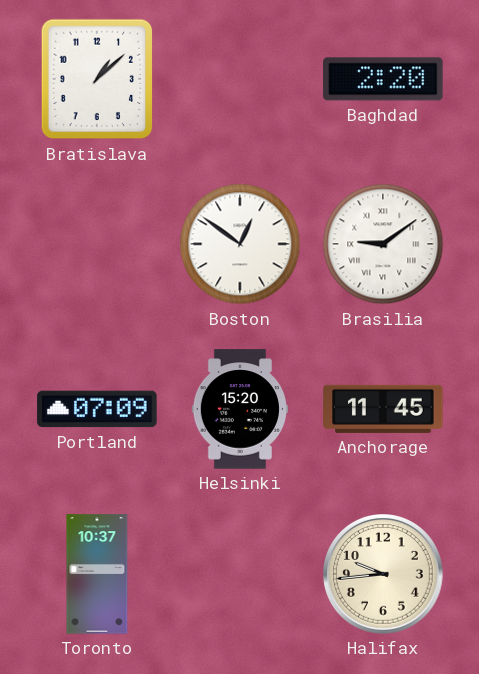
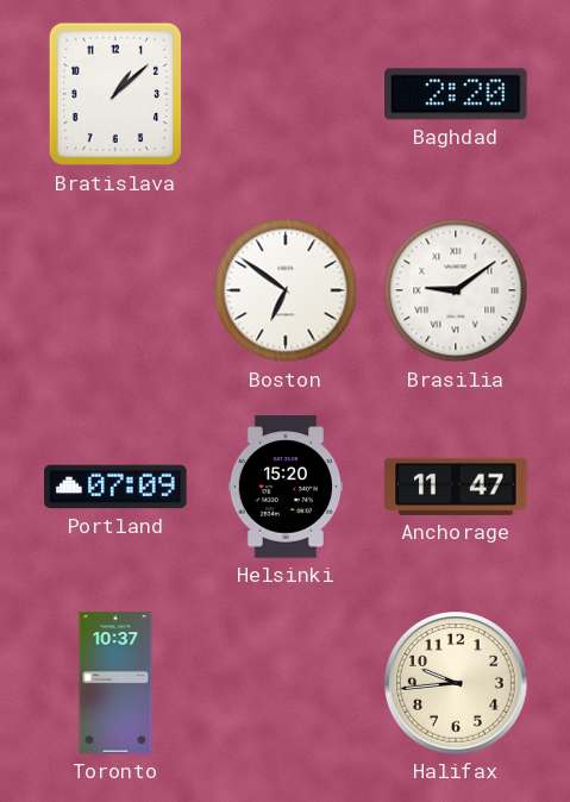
Boston: 12:51 -> 6:51
Anchorage: 11:45 -> 11:47
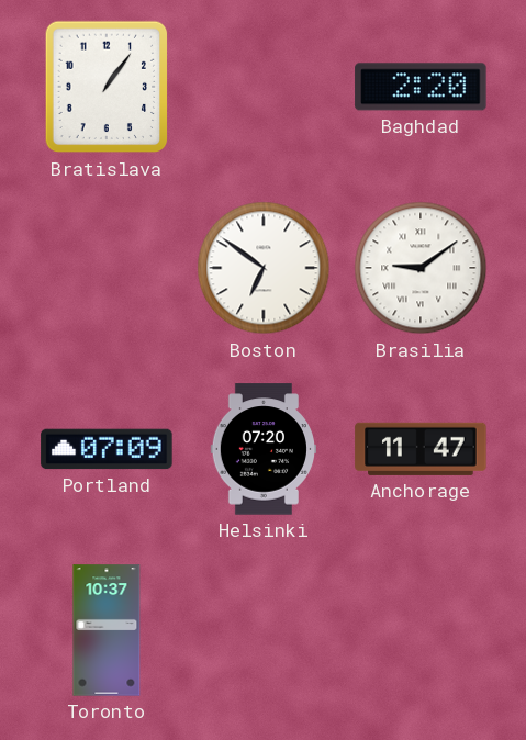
Bratislava: 1:08 -> 1:06
Helsinki: 15:20 -> 07:20
Halifax: 9:44 -> none
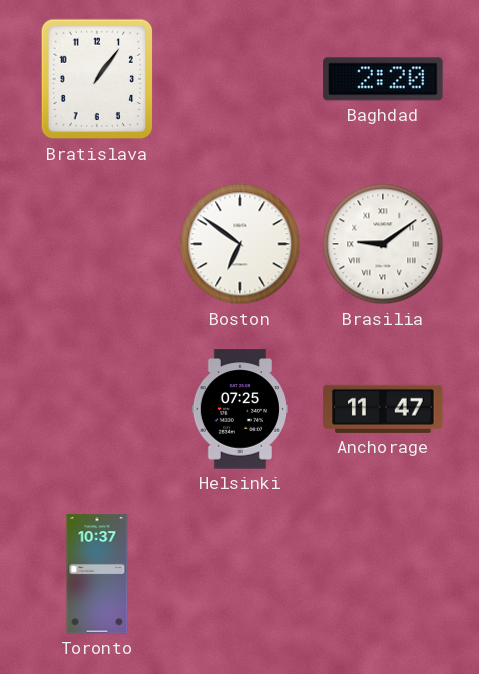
Portland: 07:09 -> none
Helsinki: 07:20 -> 07:25
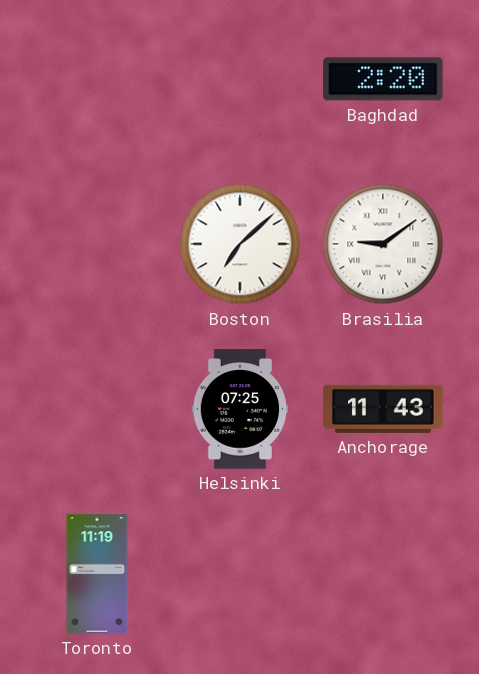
Bratislava: 1:06 -> none
Boston: 6:51 -> 7:08
Anchorage: 11:47 -> 11:43
Toronto: 10:37 -> 11:19
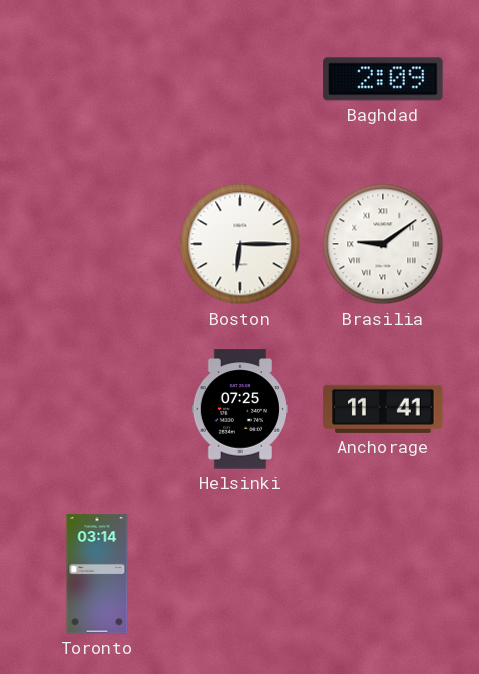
Baghdad: 2:20 -> 2:09
Boston: 7:08 -> 6:15
Anchorage: 11:43 -> 11:41
Toronto: 11:19 -> 03:14
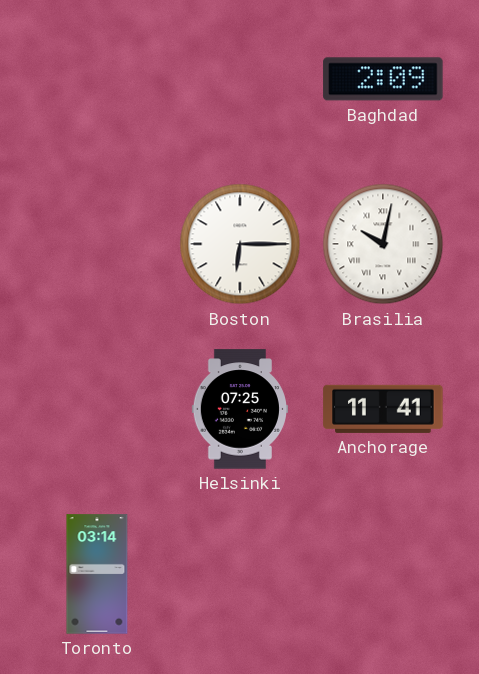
Brasilia: 9:09 -> 10:02
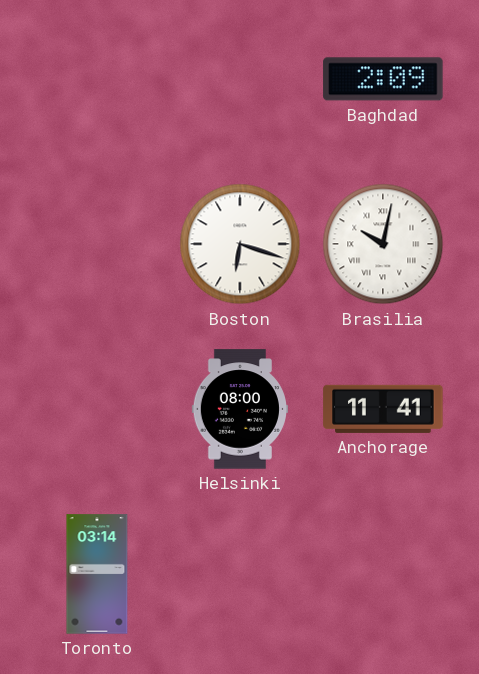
Boston: 6:15 -> 6:18
Helsinki: 07:25 -> 08:00
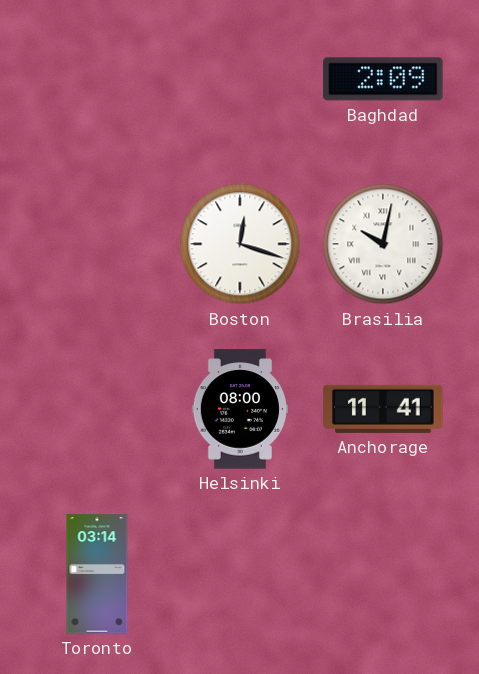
Boston: 6:18 -> 12:18
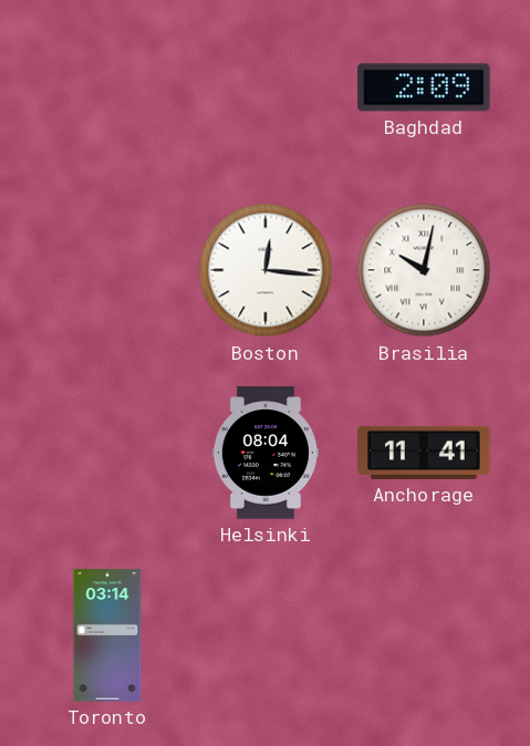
Boston: 12:18 -> 12:16
Helsinki: 08:00 -> 08:04
